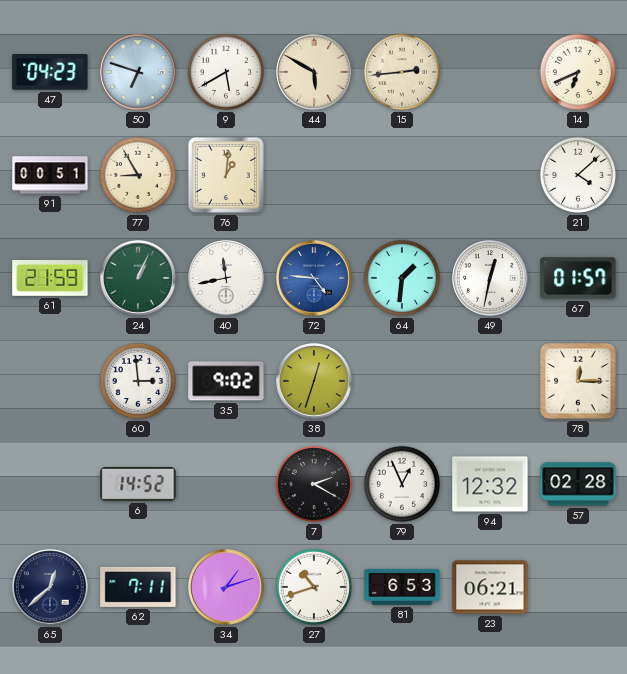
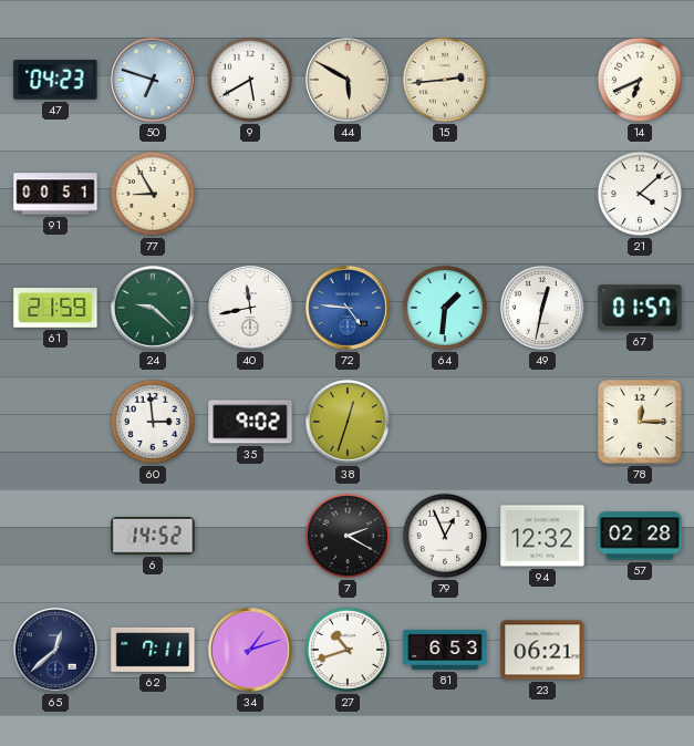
76: 1:01 -> none
24: 1:04 -> 9:22
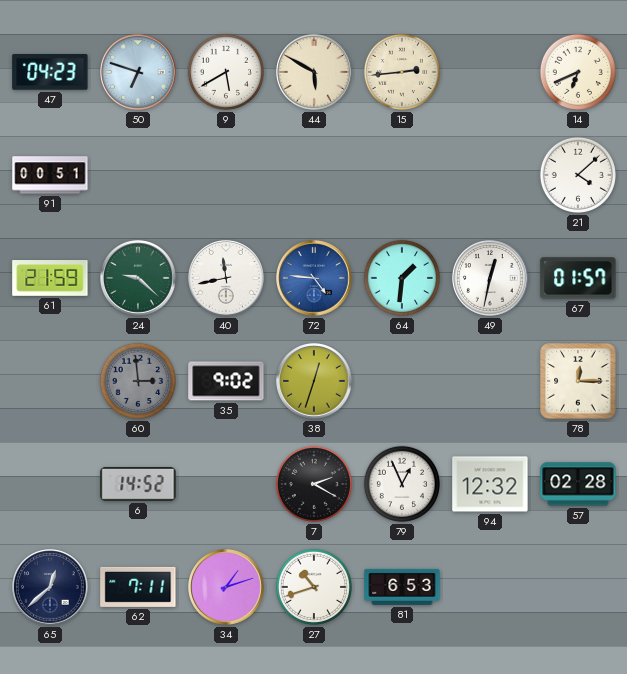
77: 8:55 -> none
60 dial: white -> grey
23: 06:21 -> none
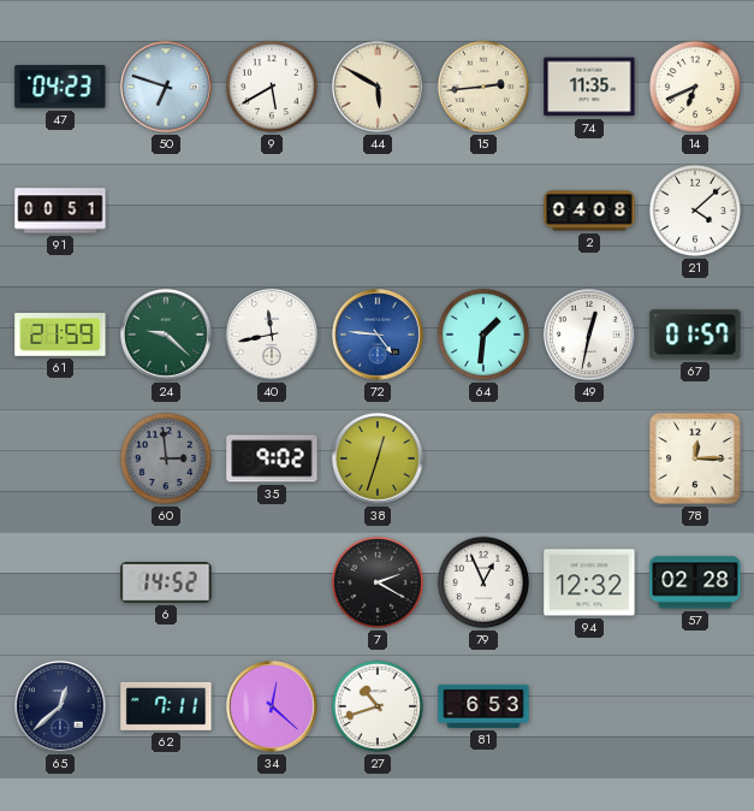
74: none -> 11:35
2: none -> 04:08
34: 1:12 -> 12:22
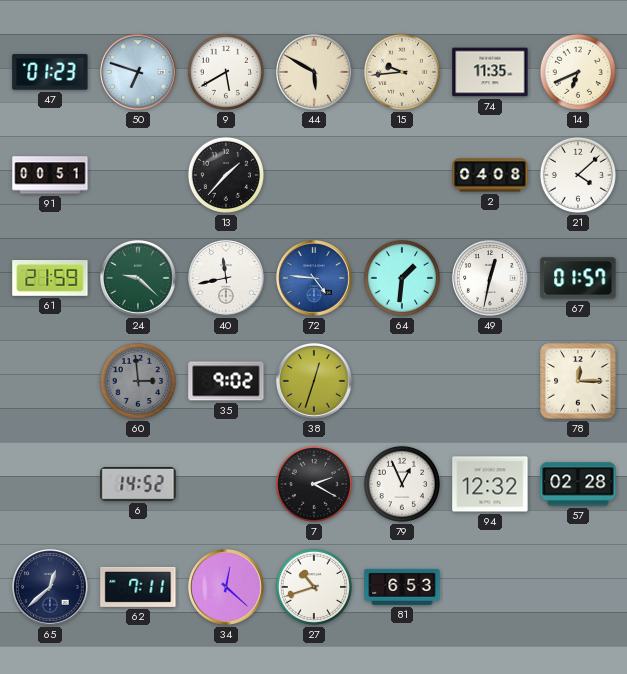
47: 04:23 -> 01:23
15: 2:44 -> 9:44
13: none -> 1:37
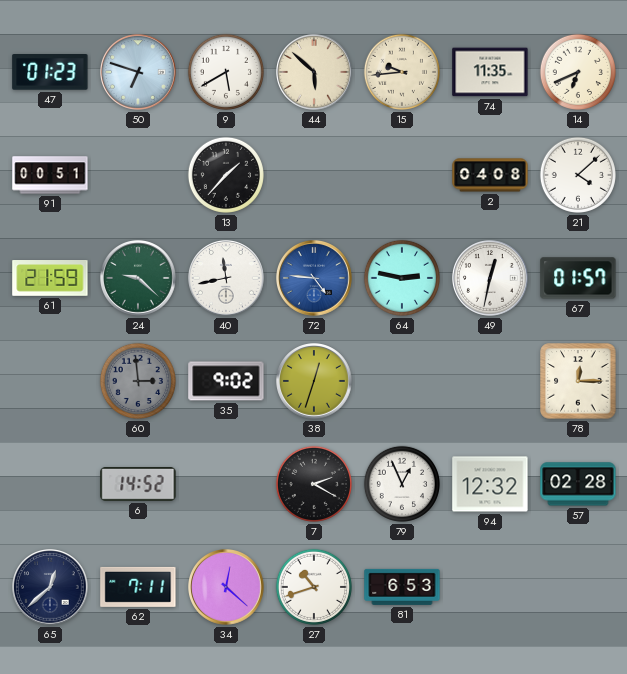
44: 5:50 -> 5:52
64: 1:31 -> 2:47
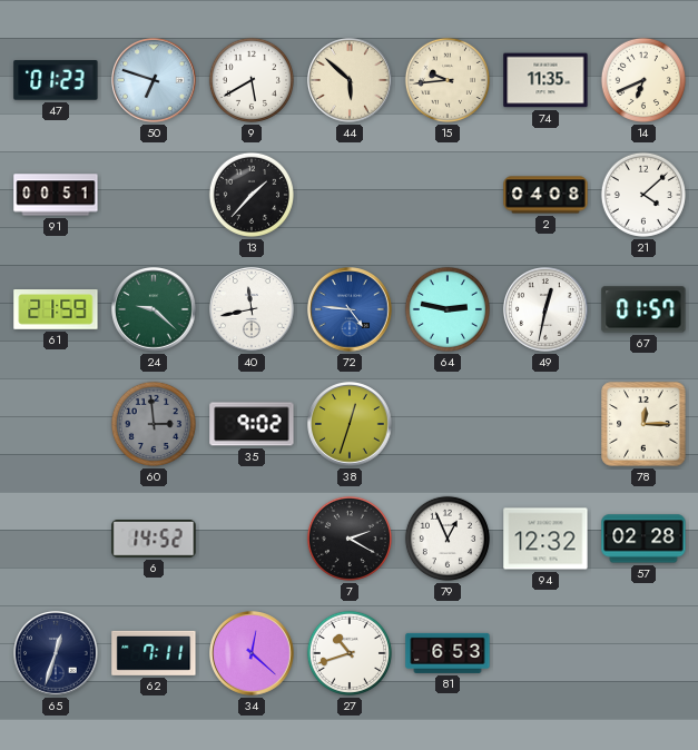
65: 12:38 -> 12:33
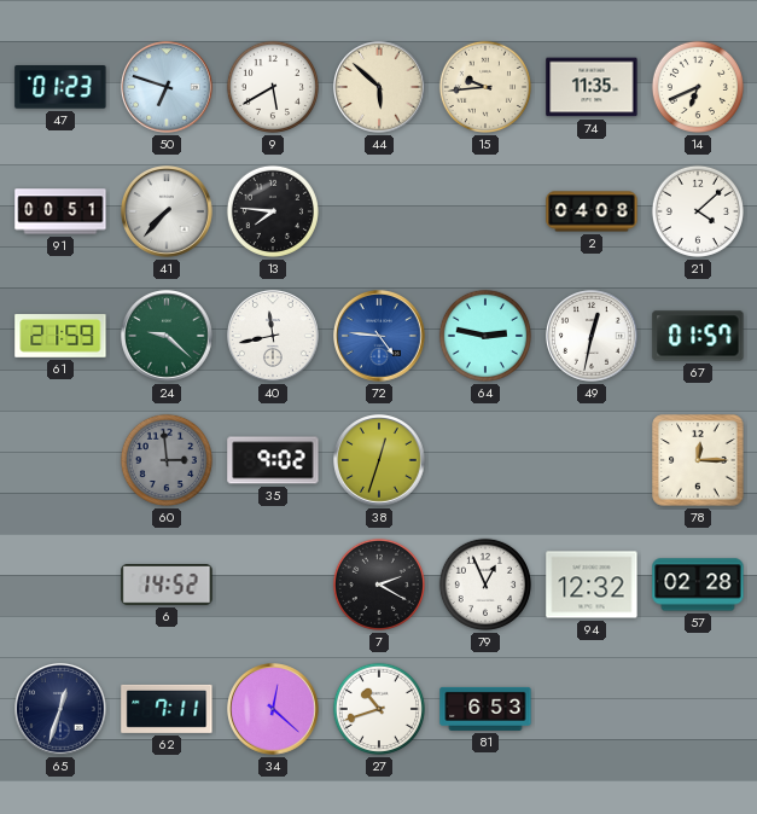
41: none -> 7:37
13: 1:37 -> 7:46
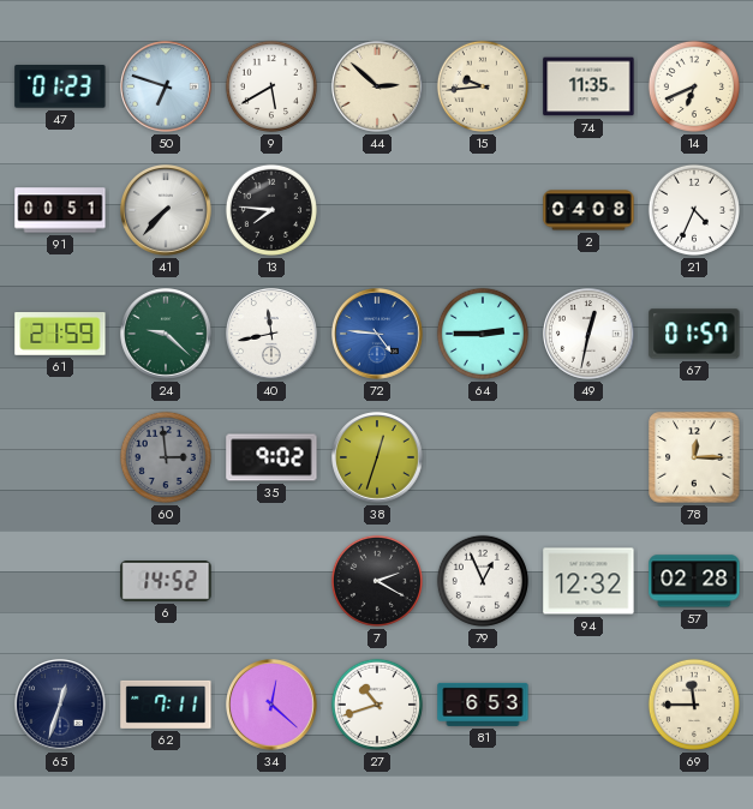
44: 5:52 -> 2:52
21: 4:08 -> 4:34
64: 2:47 -> 2:45
69: none -> 11:45
